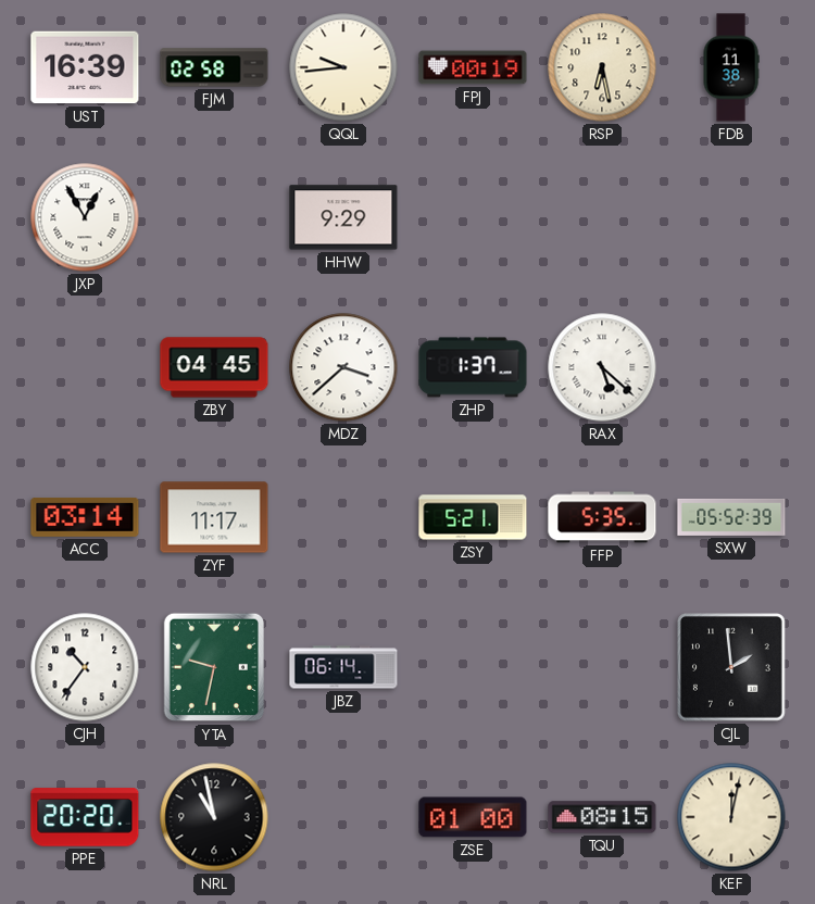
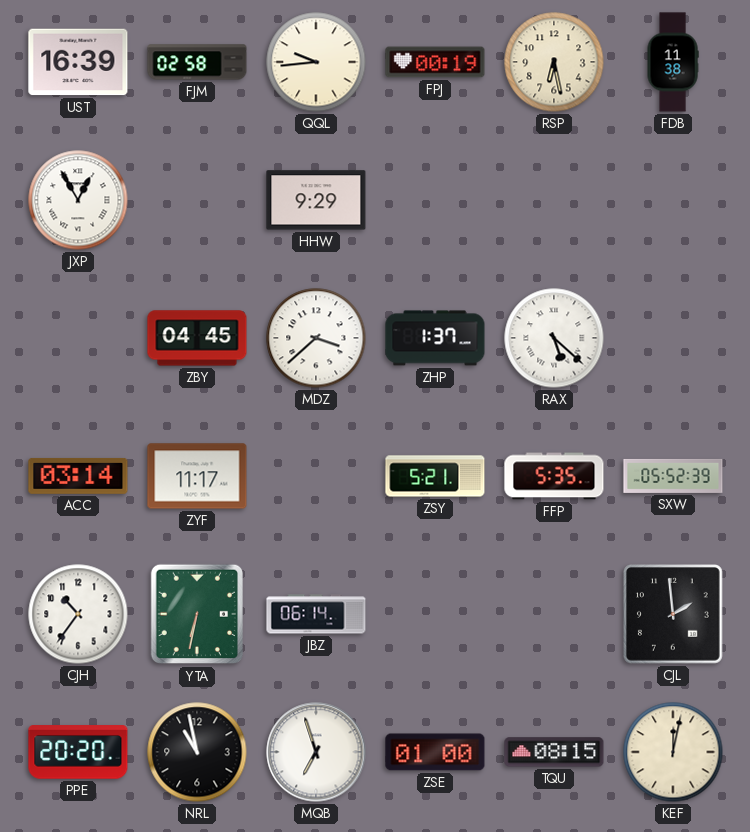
YTA: 9:32 -> 6:32
MQB: none -> 6:57
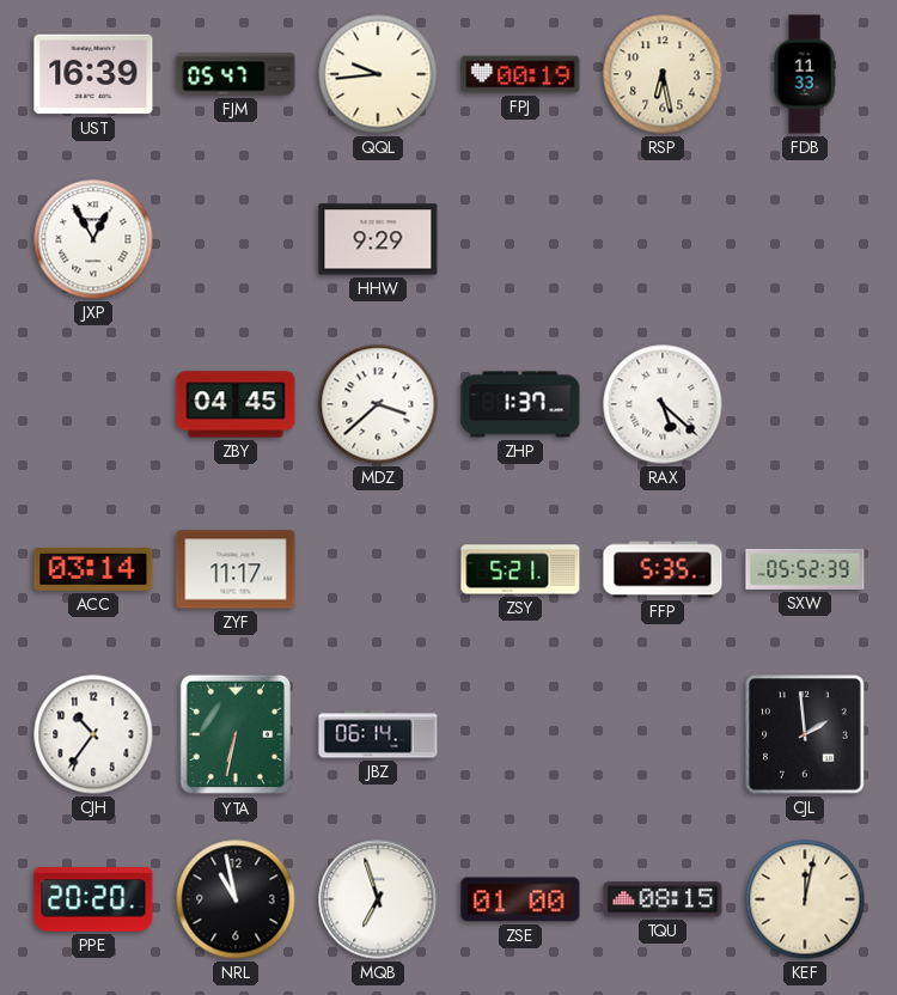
FJM: 02:58 -> 05:47
FDB: 11:38 -> 11:33
